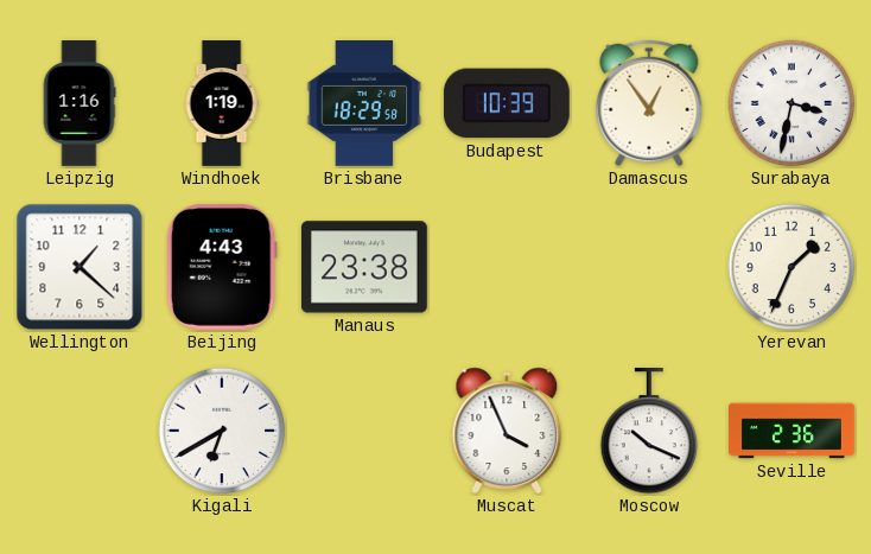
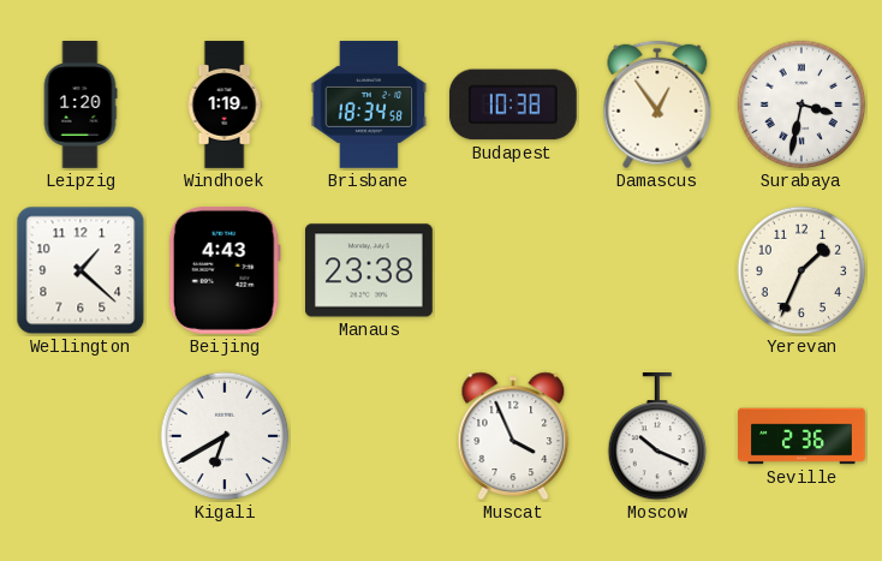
Leipzig: 1:16 -> 1:20
Brisbane: 18:29 -> 18:34
Budapest: 10:39 -> 10:38
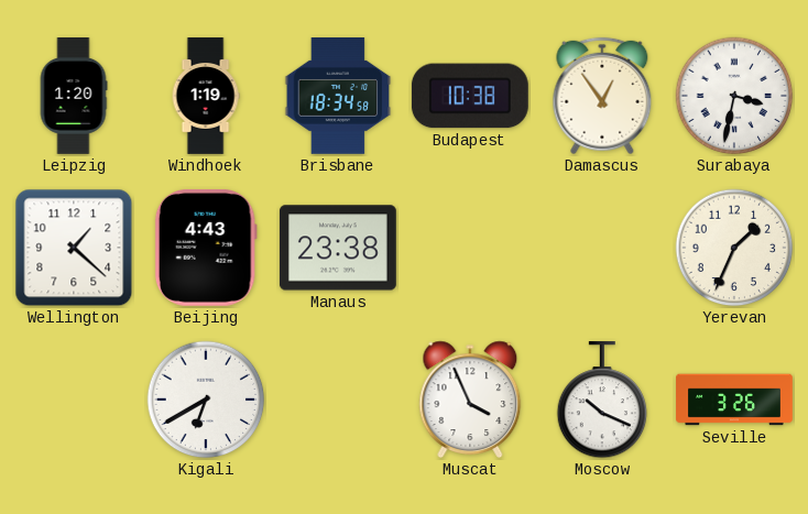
Seville: 2:36 -> 3:26
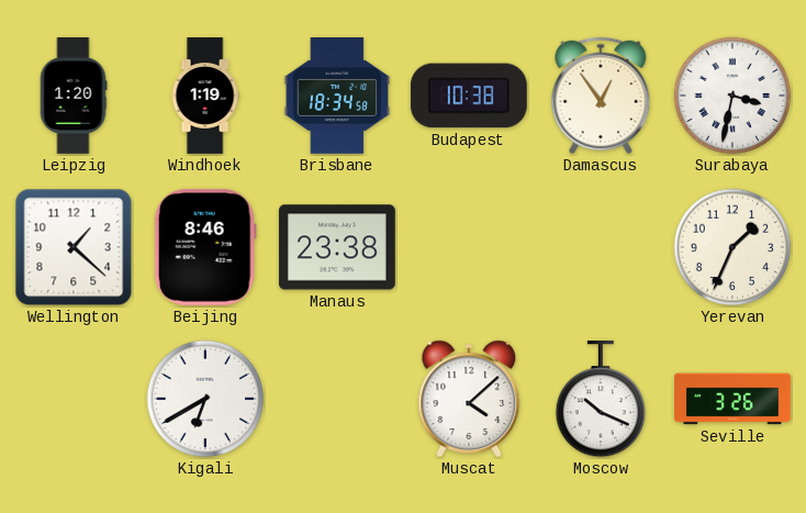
Beijing: 4:43 -> 8:46
Muscat: 3:56 -> 4:08
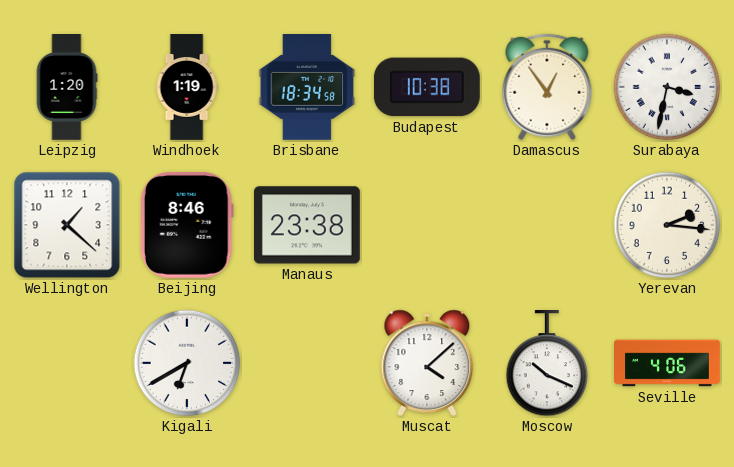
Yerevan: 1:34 -> 2:16
Seville: 3:26 -> 4:06
